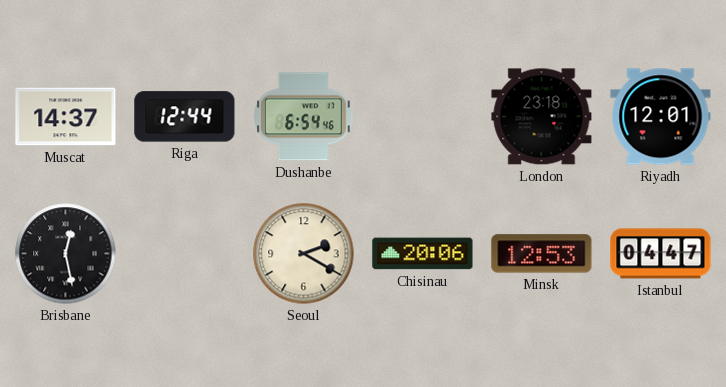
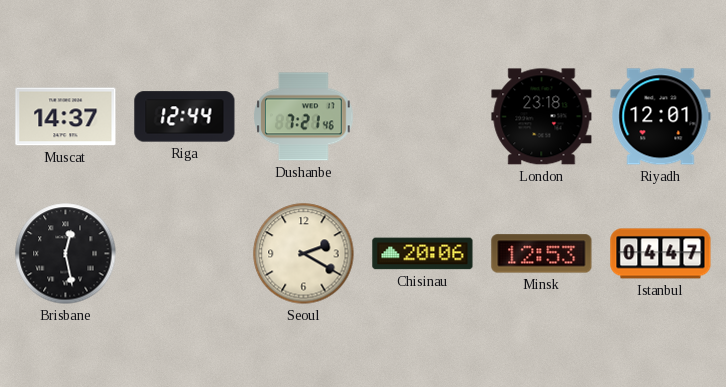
Dushanbe: 6:54 -> 7:21
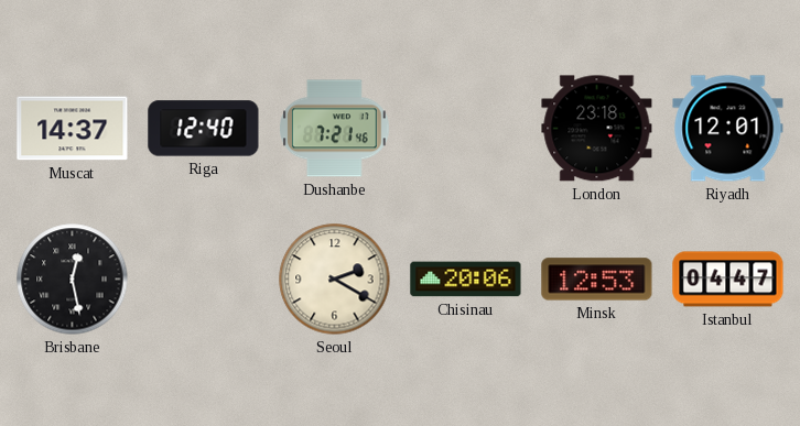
Riga: 12:44 -> 12:40
